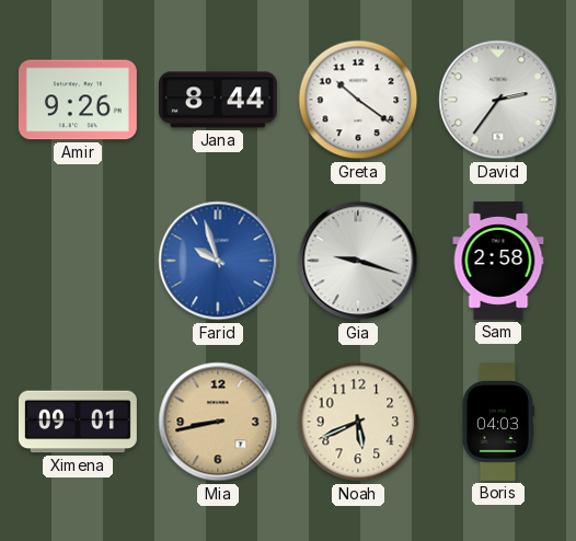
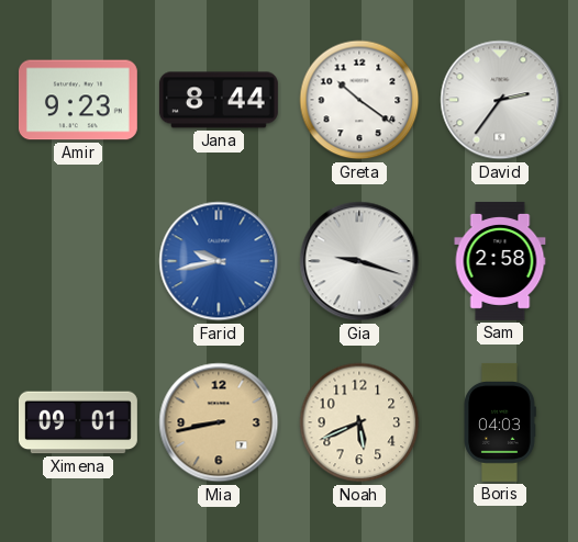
Amir: 9:26 -> 9:23
Farid: 9:57 -> 9:43
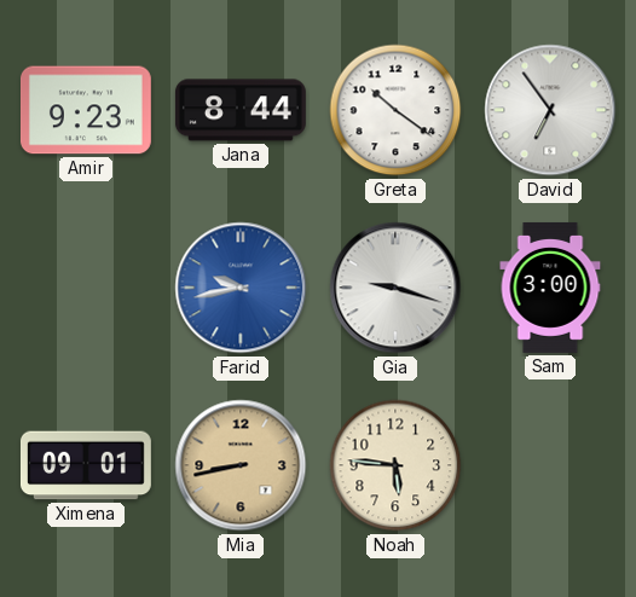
David: 2:36 -> 6:54
Sam: 2:58 -> 3:00
Noah: 5:41 -> 5:46
Boris: 04:03 -> none
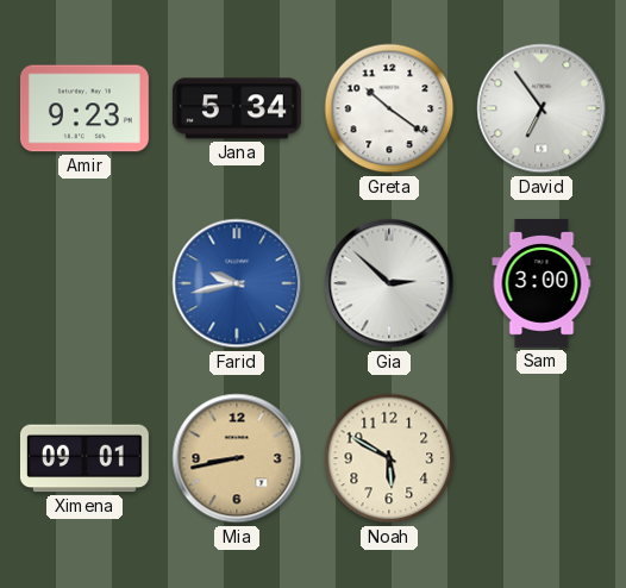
Jana: 8:44 -> 5:34
Gia: 9:18 -> 2:52
Noah: 5:46 -> 5:50
